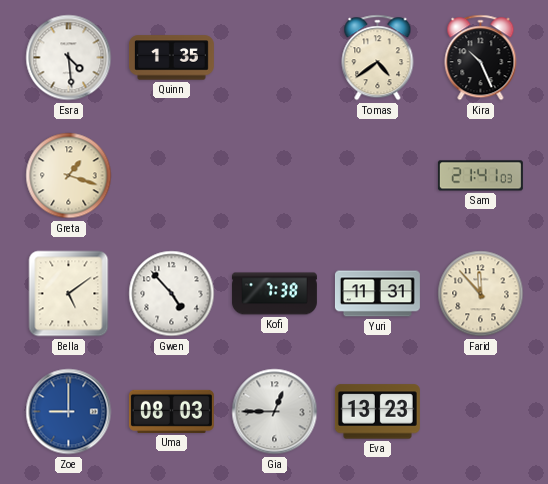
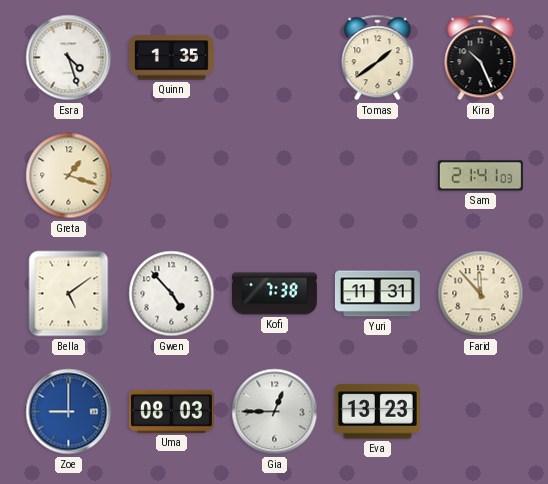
Esra: 4:29 -> 4:27
Tomas: 4:39 -> 1:39
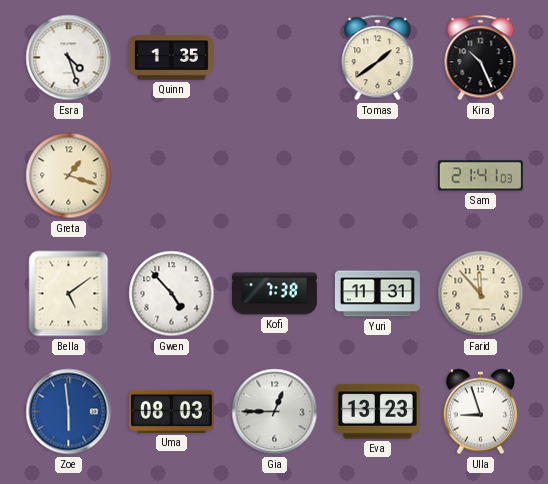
Zoe: 9:00 -> 5:59
Ulla: none -> 8:57
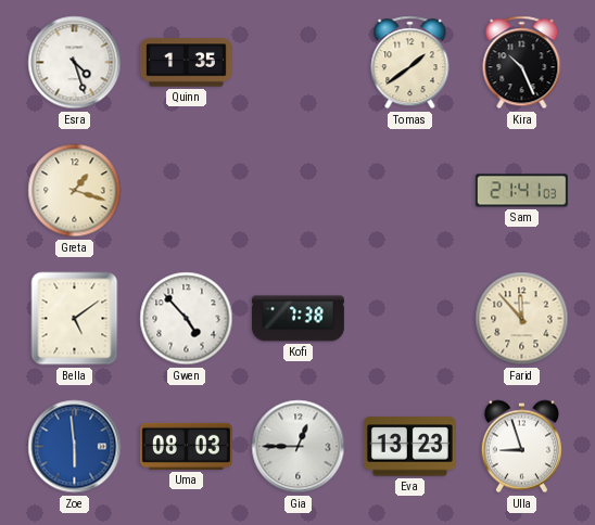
Yuri: 11:31 -> none
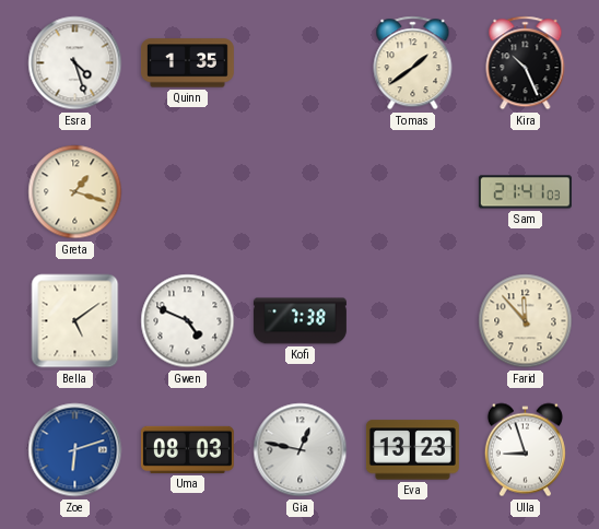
Gwen: 4:53 -> 4:49
Zoe: 5:59 -> 6:12
Gia: 12:45 -> 12:47
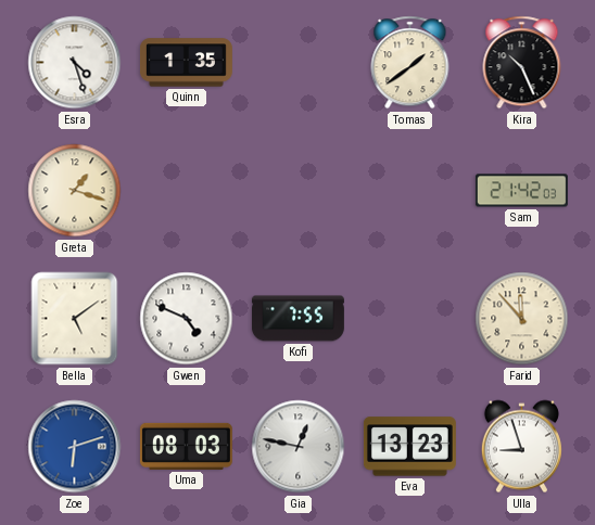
Sam: 21:41 -> 21:42
Kofi: 7:38 -> 7:55
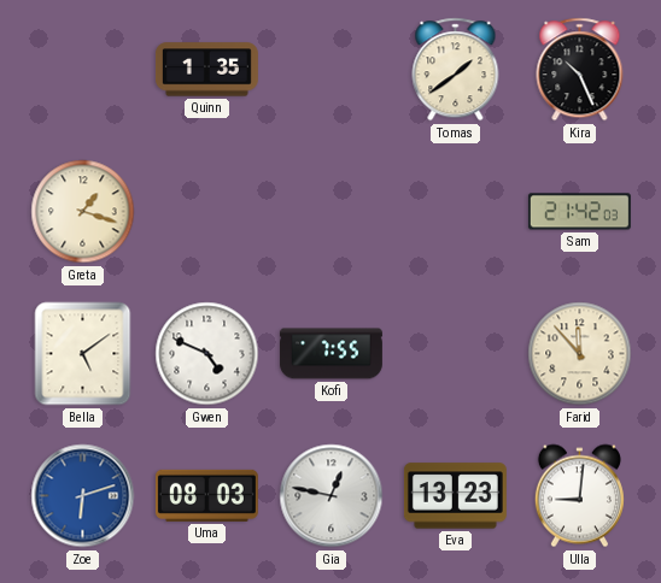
Esra: 4:27 -> none
Ulla: 8:57 -> 9:01
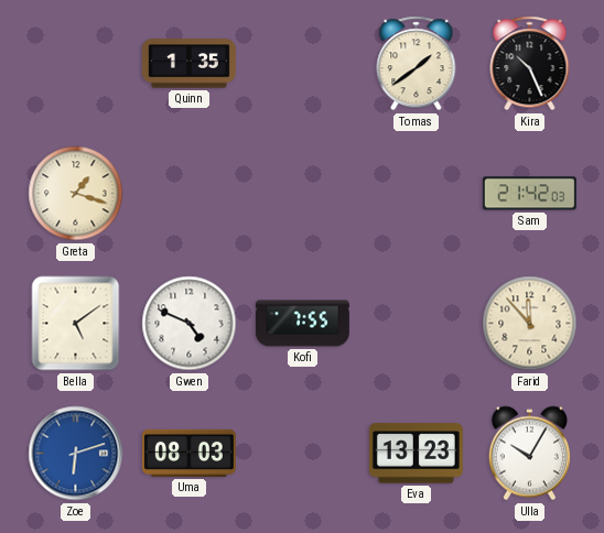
Gia: 12:47 -> none
Ulla: 9:01 -> 10:05
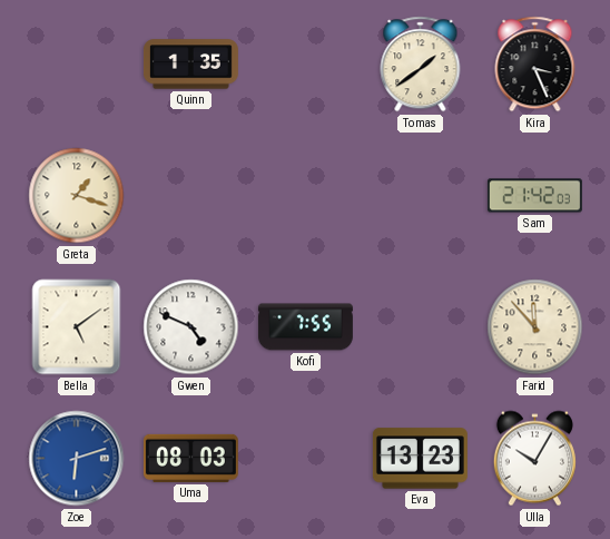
Kira: 10:26 -> 3:26
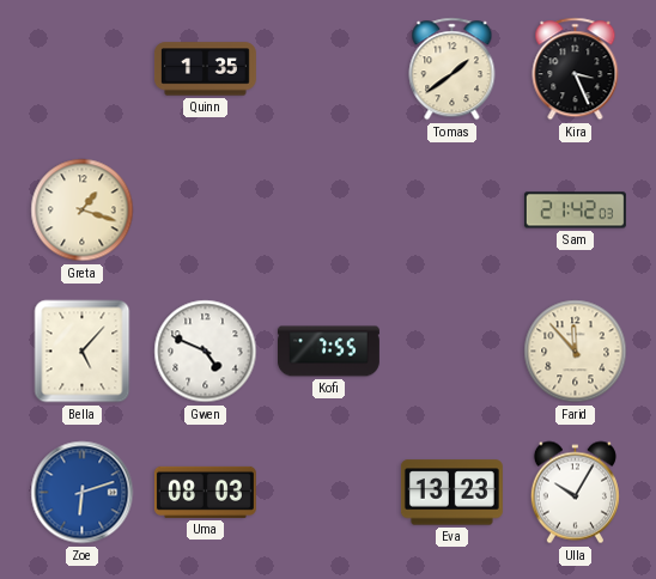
Bella: 5:09 -> 5:07
